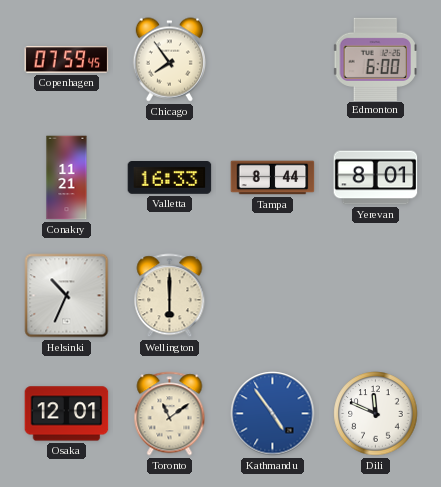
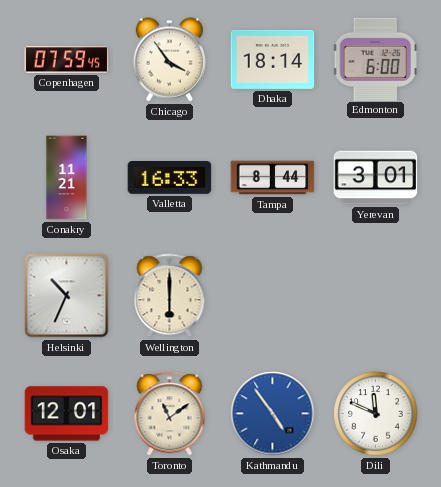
Chicago: 7:54 -> 3:54
Dhaka: none -> 18:14
Yerevan: 8:01 -> 3:01
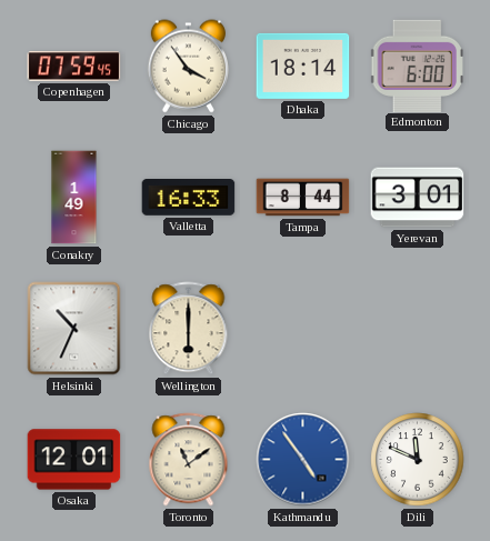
Conakry: 11:21 -> 1:49
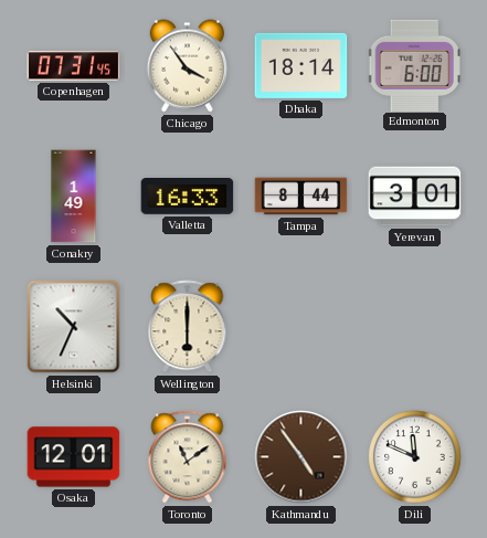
Copenhagen: 07:59 -> 07:31
Kathmandu dial: blue -> brown
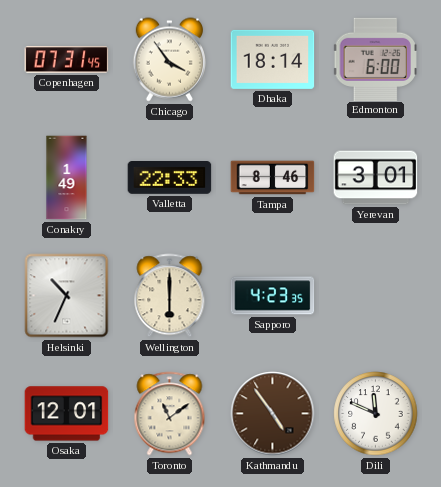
Valletta: 16:33 -> 22:33
Tampa: 8:44 -> 8:46
Sapporo: none -> 4:23
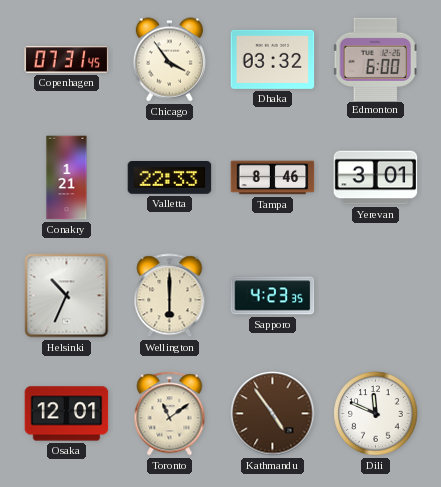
Dhaka: 18:14 -> 03:32
Conakry: 1:49 -> 1:21
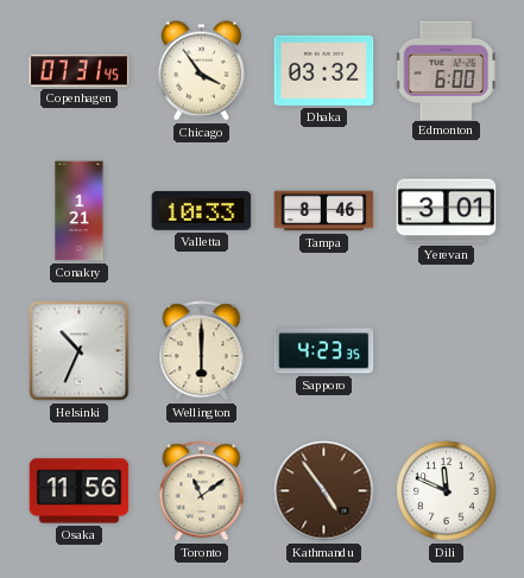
Valletta: 22:33 -> 10:33
Osaka: 12:01 -> 11:56
